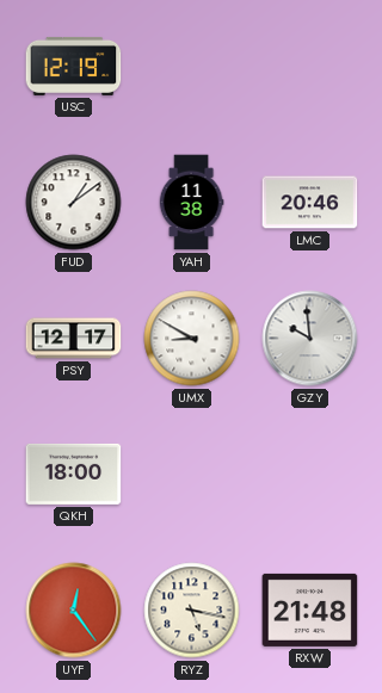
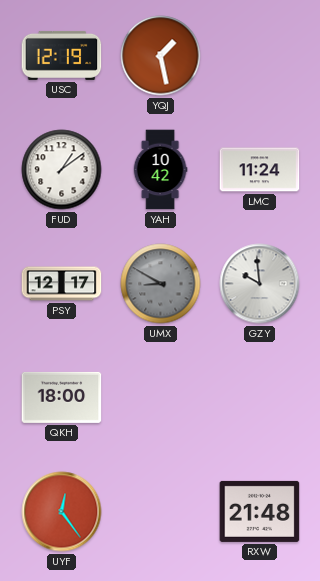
YQJ: none -> 1:28
YAH: 11:38 -> 10:42
LMC: 20:46 -> 11:24
UMX dial: white -> grey
RYZ: 5:17 -> none
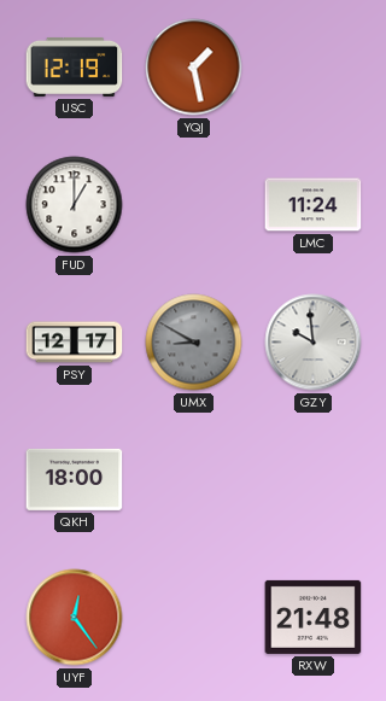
FUD: 1:09 -> 1:00
YAH: 10:42 -> none
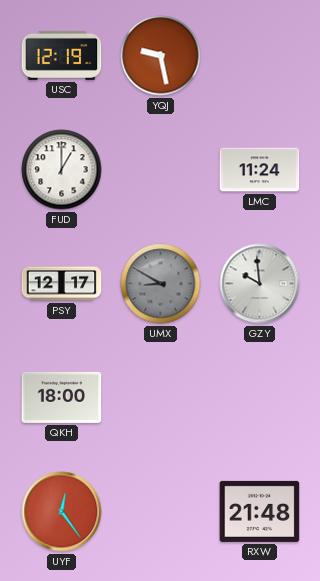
YQJ: 1:28 -> 9:28
